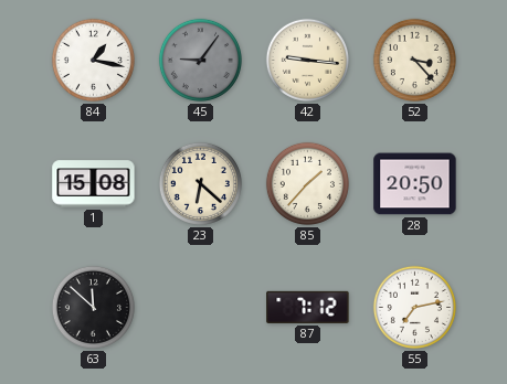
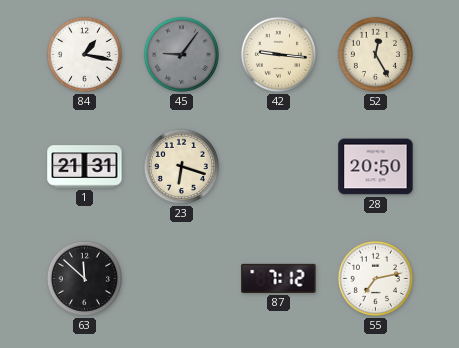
52: 3:23 -> 12:25
1: 15:08 -> 21:31
23: 6:22 -> 6:18
85: 1:37 -> none
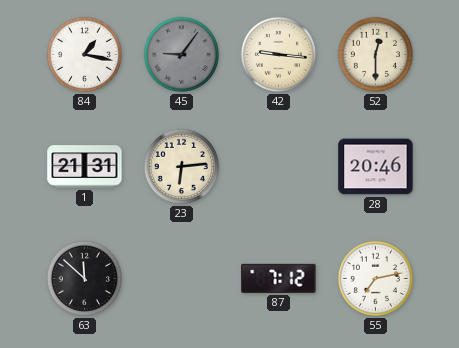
52: 12:25 -> 12:30
23: 6:18 -> 6:14
28: 20:50 -> 20:46
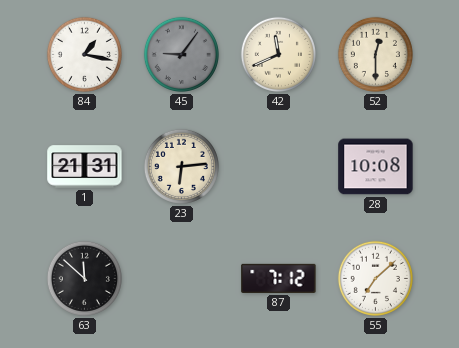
42: 9:16 -> 11:41
28: 20:46 -> 10:08
55: 7:13 -> 7:08
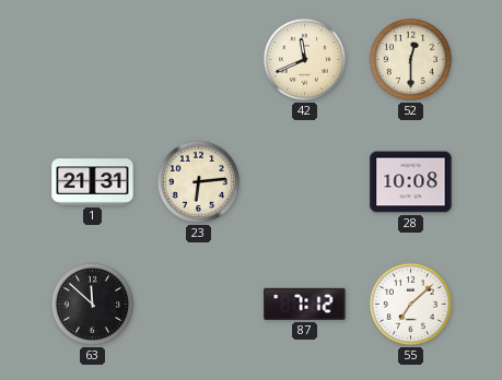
84: 1:17 -> none
45: 9:06 -> none
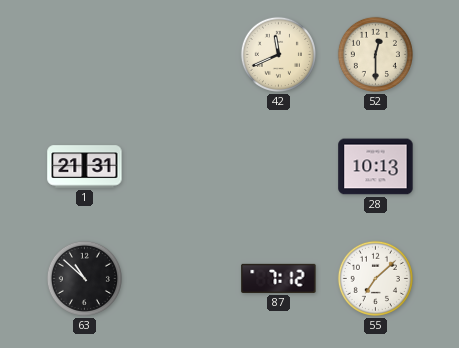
23: 6:14 -> none
28: 10:08 -> 10:13
63: 11:52 -> 10:52
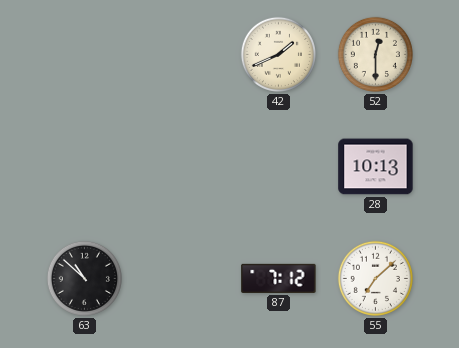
42: 11:41 -> 1:41
1: 21:31 -> none
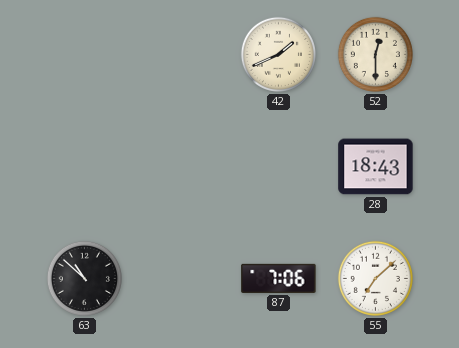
28: 10:13 -> 18:43
87: 7:12 -> 7:06
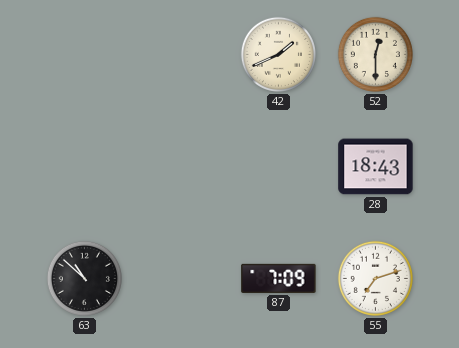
87: 7:06 -> 7:09
55: 7:08 -> 7:12
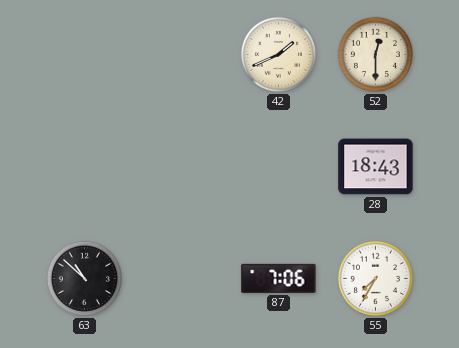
87: 7:09 -> 7:06
55: 7:12 -> 7:35
